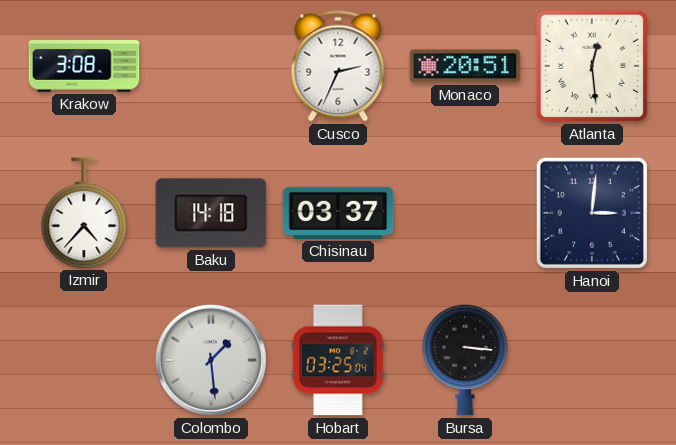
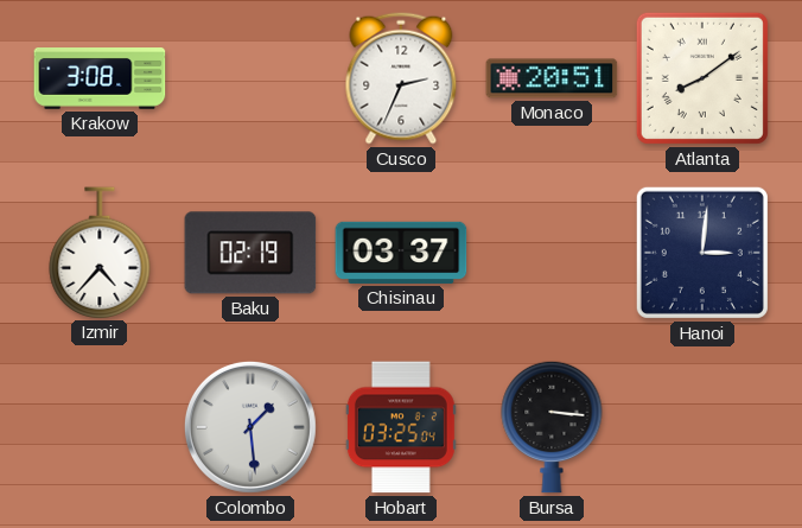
Atlanta: 12:29 -> 8:09
Baku: 14:18 -> 02:19
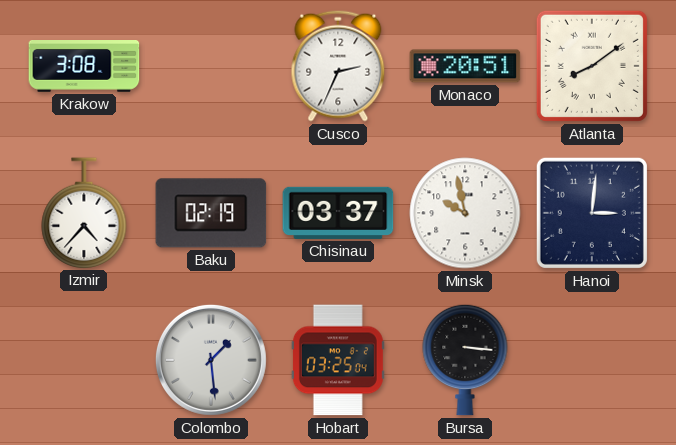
Minsk: none -> 9:58
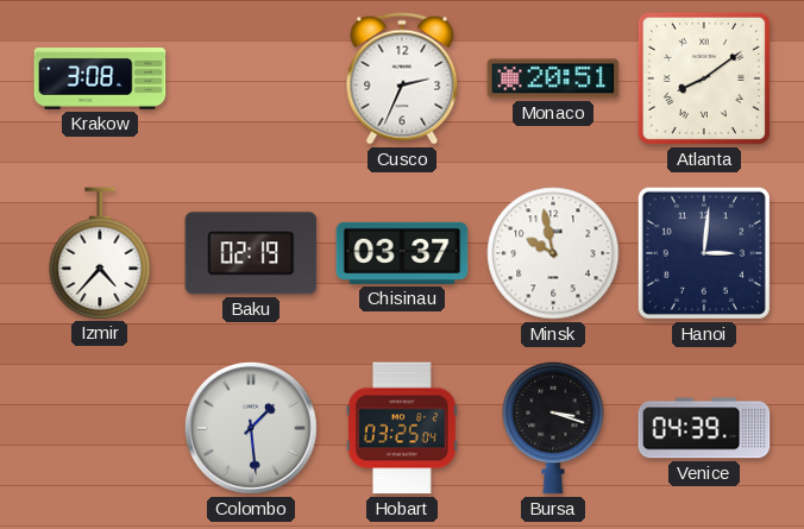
Bursa: 3:16 -> 3:18
Venice: none -> 04:39
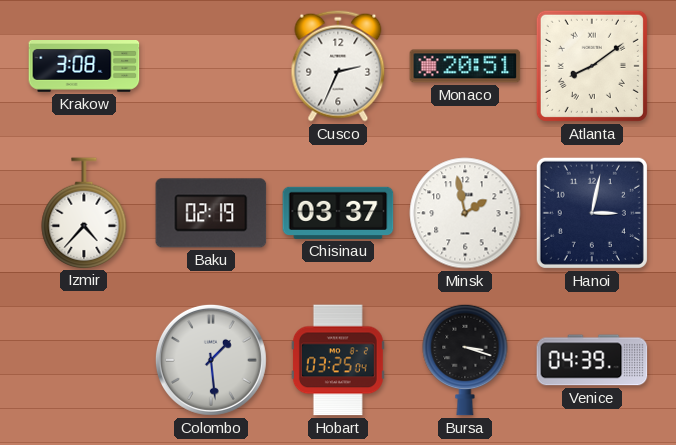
Minsk: 9:58 -> 1:58
Hanoi: 3:01 -> 3:02
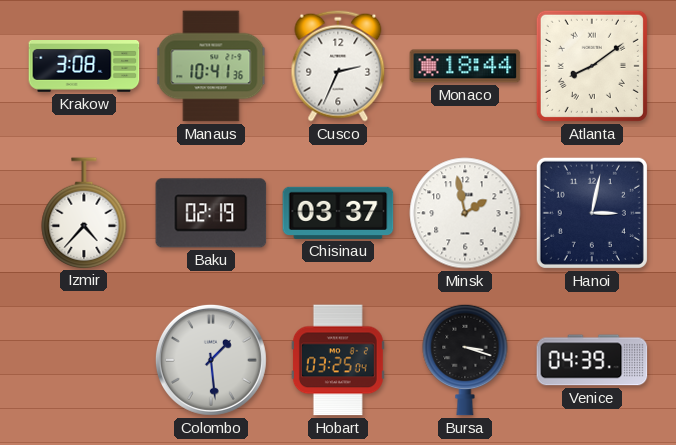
Manaus: none -> 10:41
Monaco: 20:51 -> 18:44
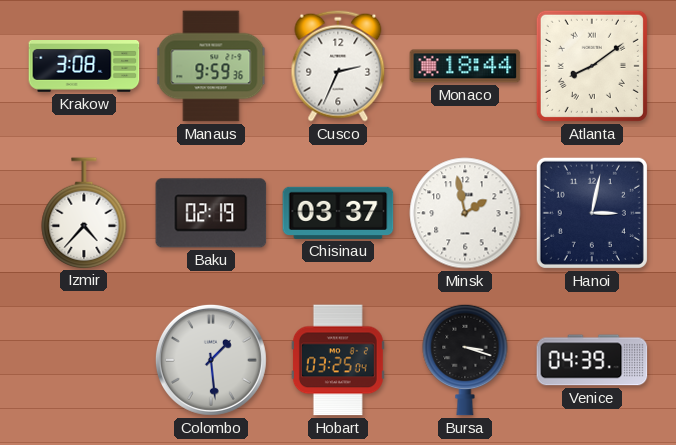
Manaus: 10:41 -> 9:59
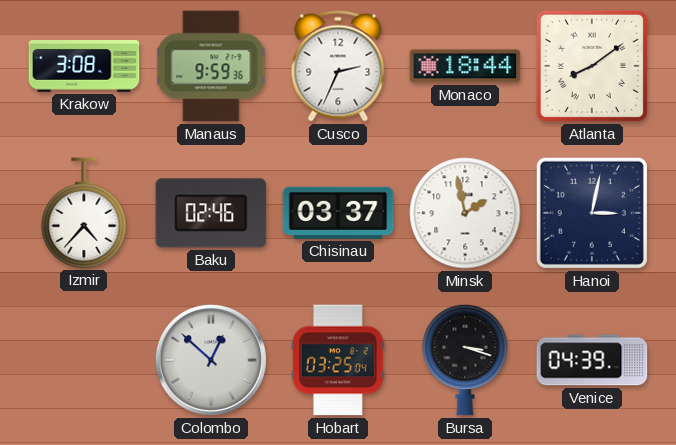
Baku: 02:19 -> 02:46
Colombo: 1:29 -> 12:52
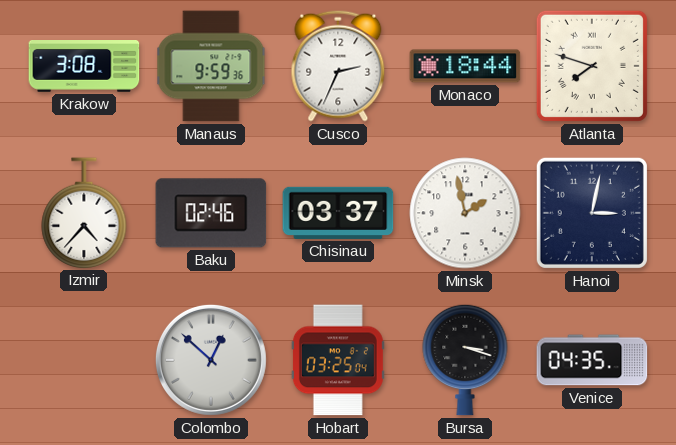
Atlanta: 8:09 -> 7:48
Venice: 04:39 -> 04:35
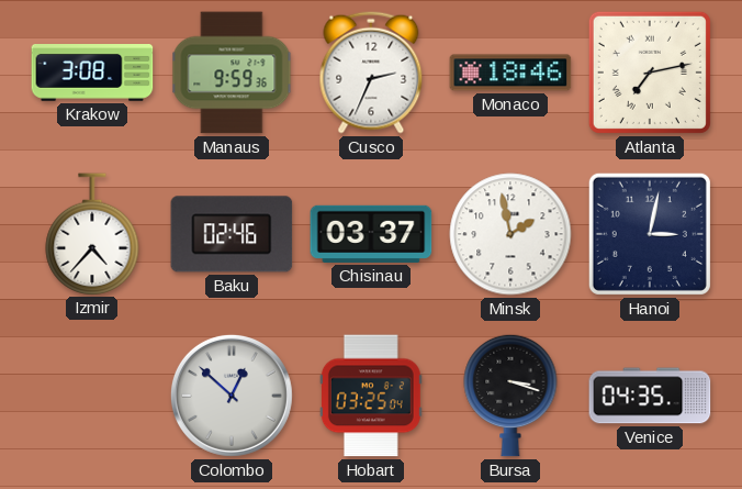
Monaco: 18:44 -> 18:46
Atlanta: 7:48 -> 7:13
